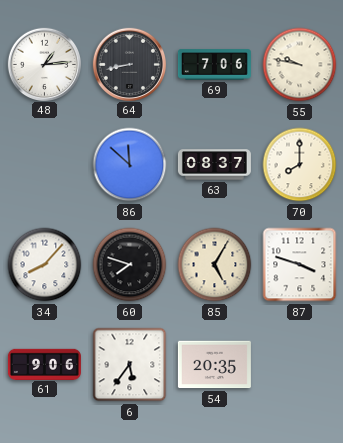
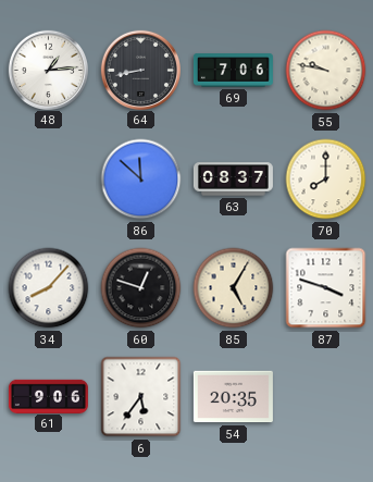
60: 7:48 -> 12:48
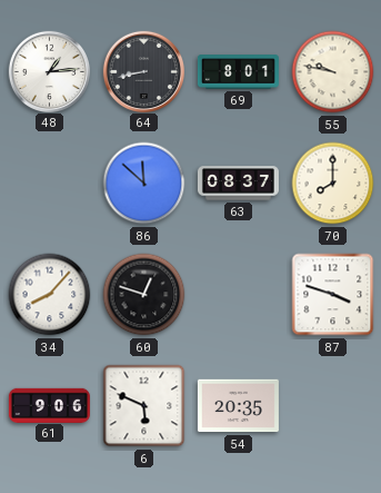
69: 7:06 -> 8:01
85: 5:05 -> none
6: 5:36 -> 5:49
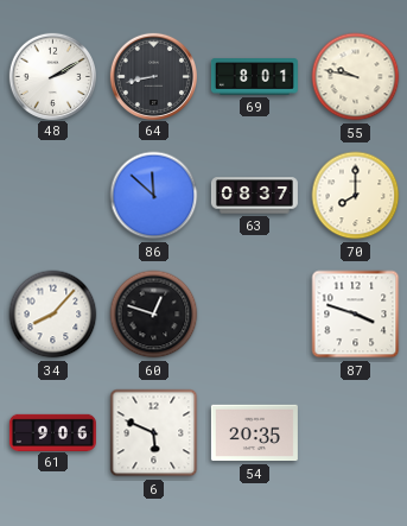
48: 1:14 -> 2:10
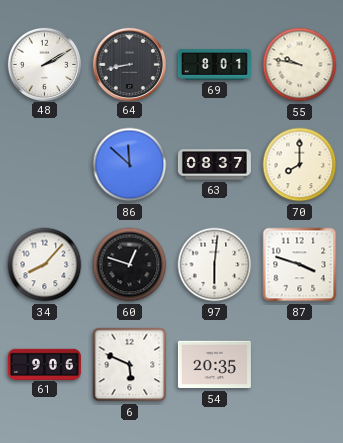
97: none -> 6:01
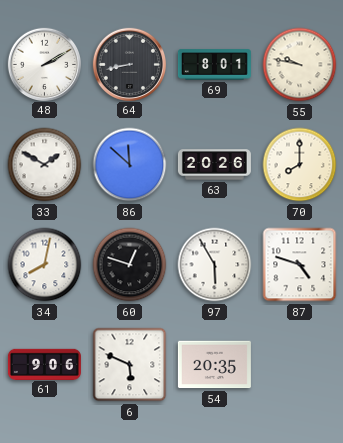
33: none -> 1:50
63: 08:37 -> 20:26
34: 8:07 -> 8:02
97: 6:01 -> 5:55
87: 3:48 -> 4:48
